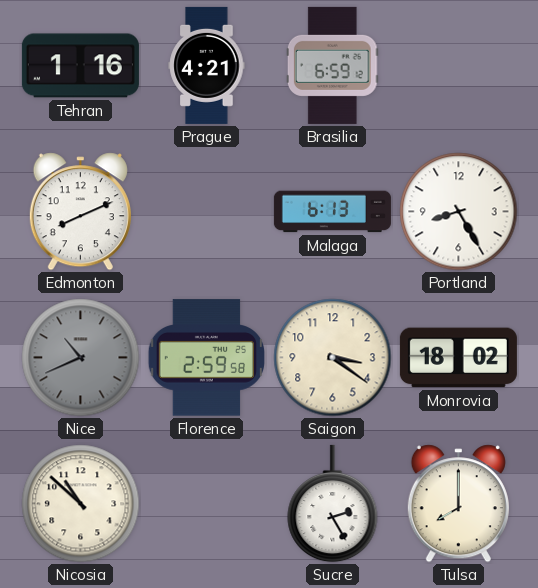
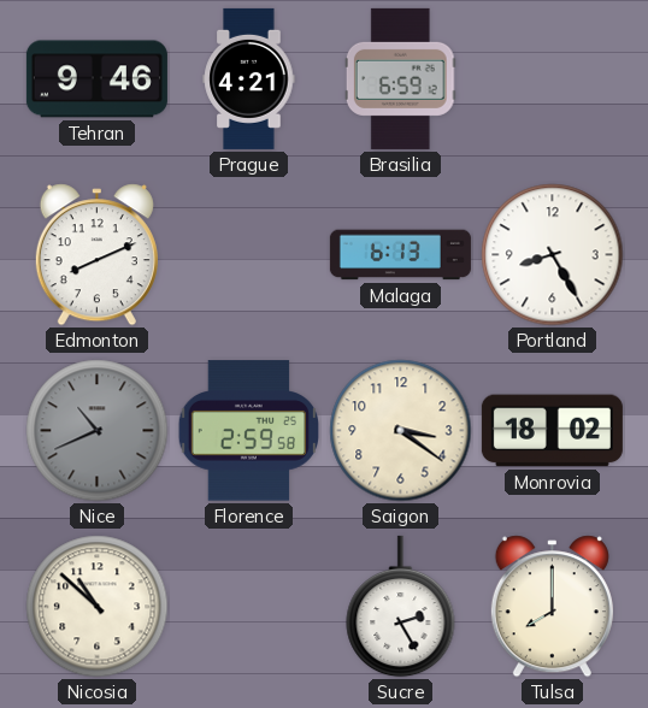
Tehran: 1:16 -> 9:46
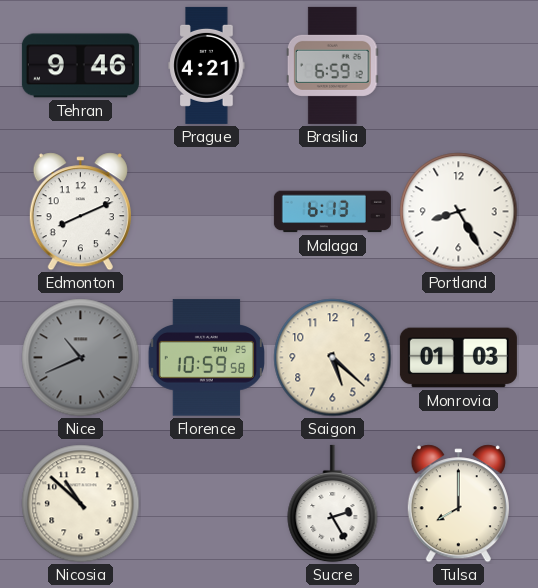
Florence: 2:59 -> 10:59
Saigon: 3:21 -> 5:22
Monrovia: 18:02 -> 01:03
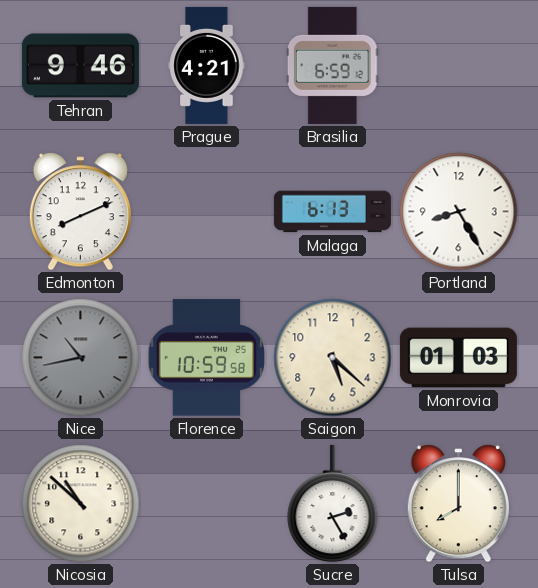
Nice: 10:41 -> 10:43
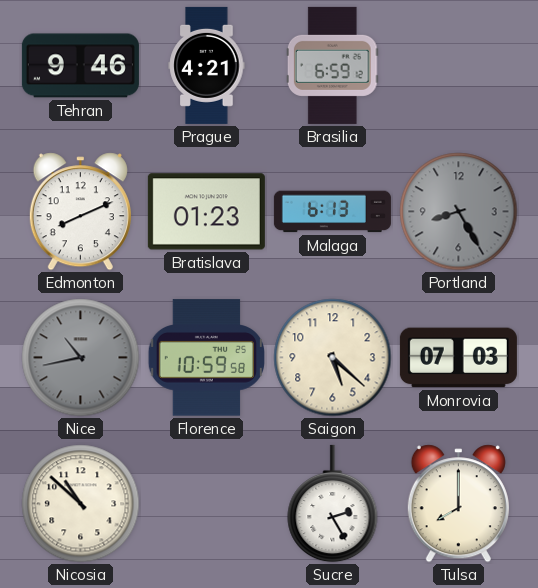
Bratislava: none -> 01:23
Portland dial: white -> grey
Monrovia: 01:03 -> 07:03
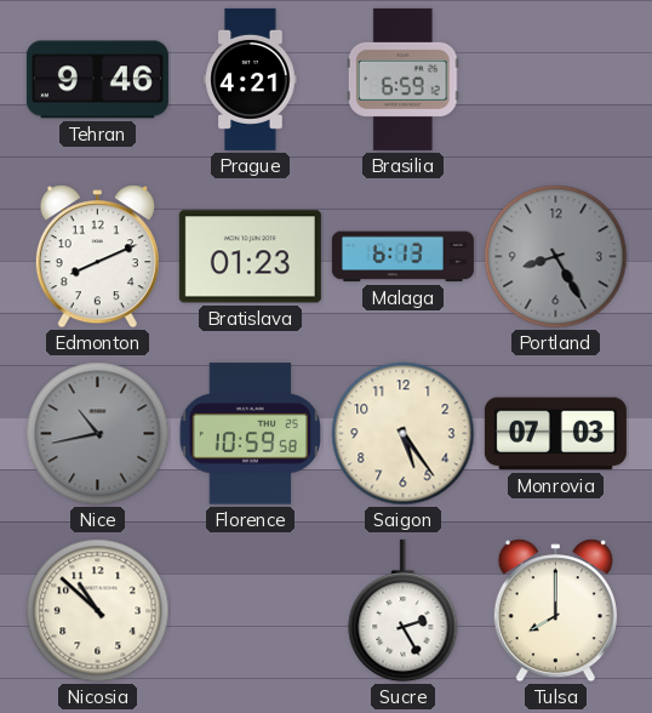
Saigon: 5:22 -> 5:24
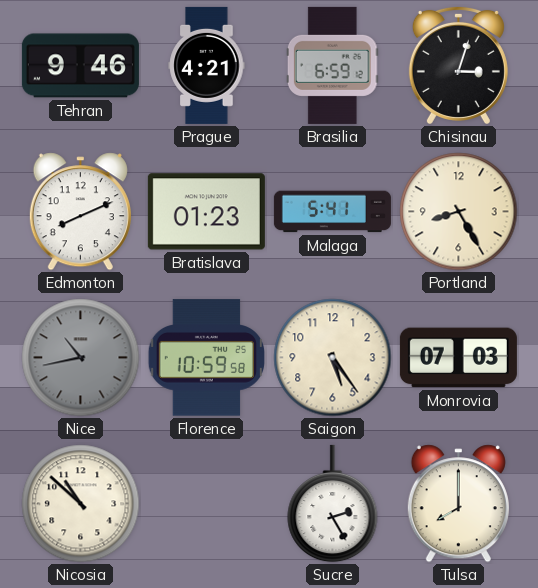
Chisinau: none -> 3:03
Malaga: 6:13 -> 5:41
Portland dial: grey -> cream
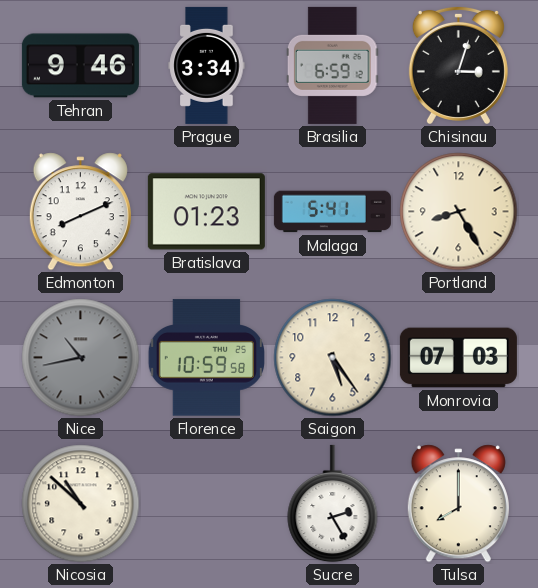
Prague: 4:21 -> 3:34
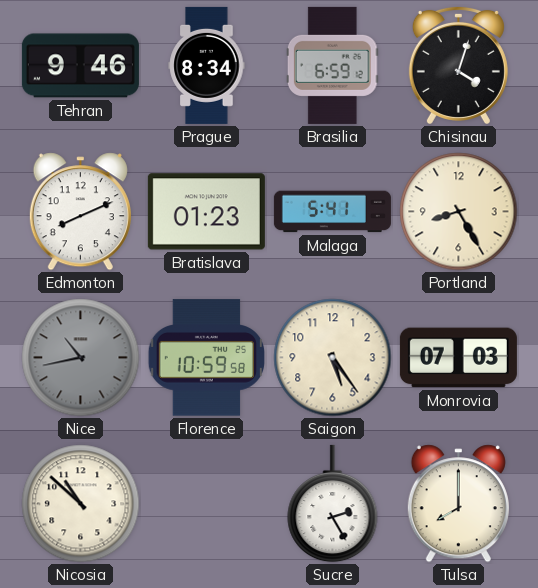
Prague: 3:34 -> 8:34
Chisinau: 3:03 -> 4:03
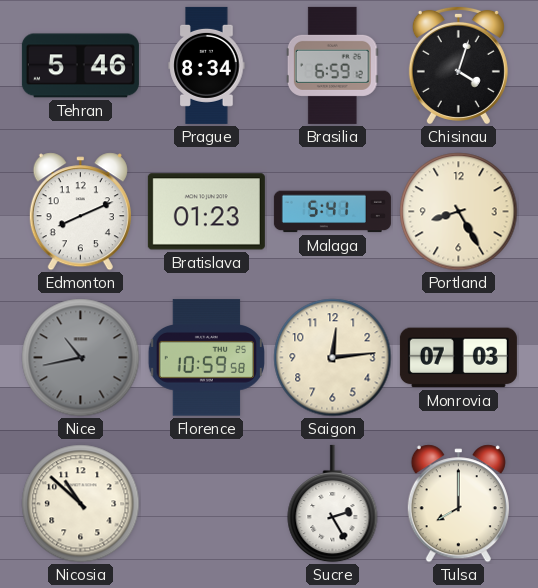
Tehran: 9:46 -> 5:46
Saigon: 5:24 -> 12:14
